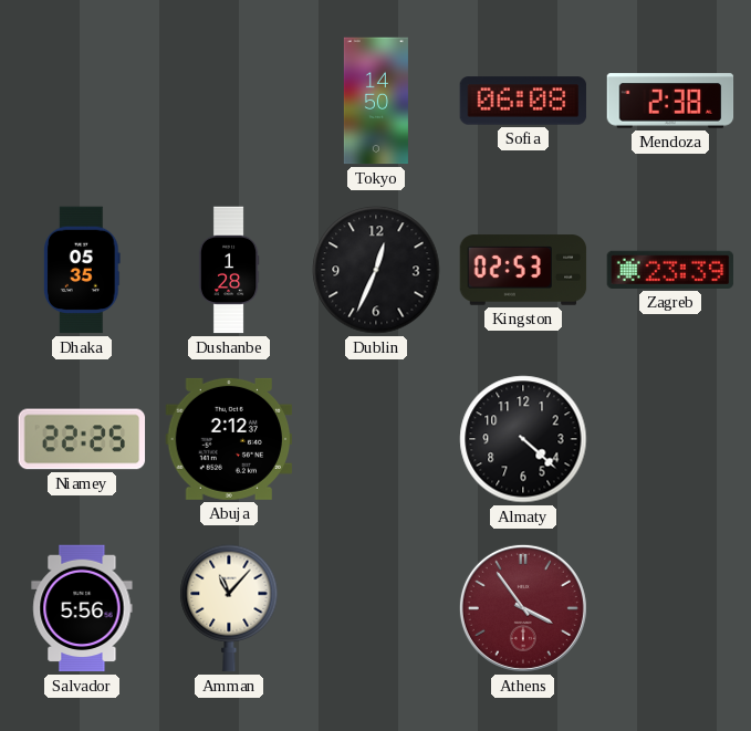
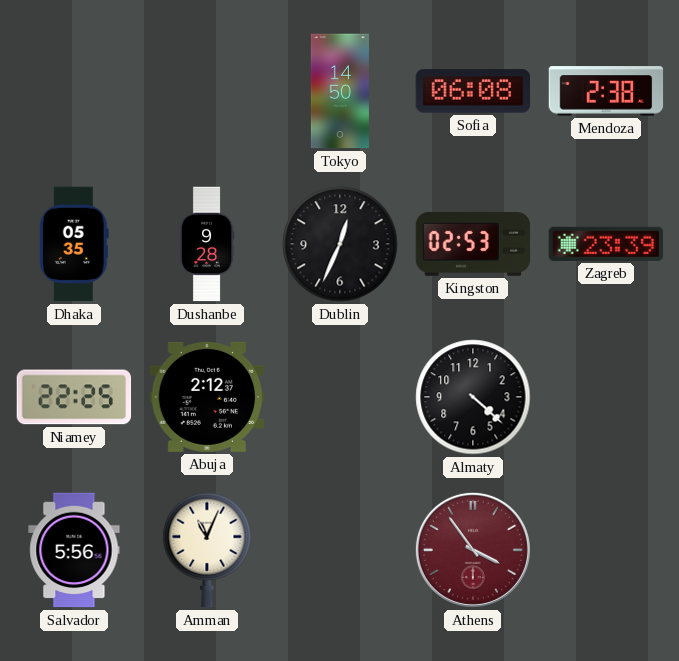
Dushanbe: 1:28 -> 9:28
Amman: 11:07 -> 11:04
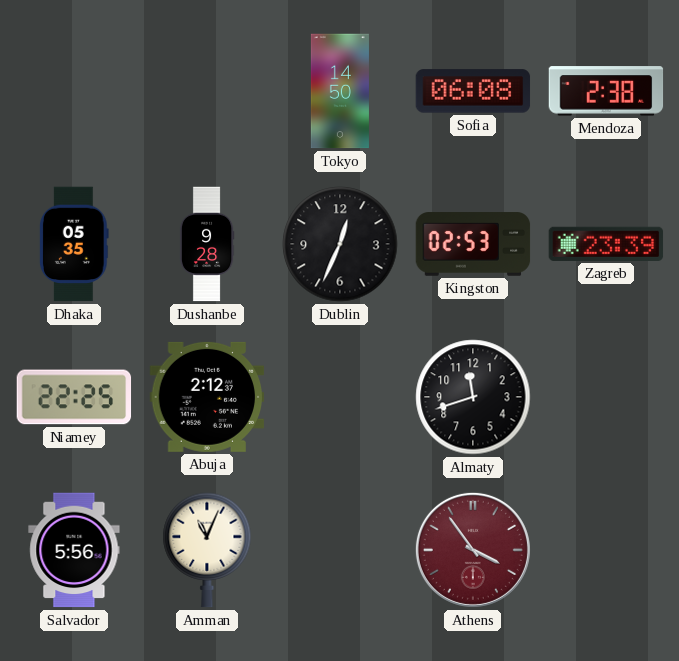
Almaty: 4:22 -> 11:42
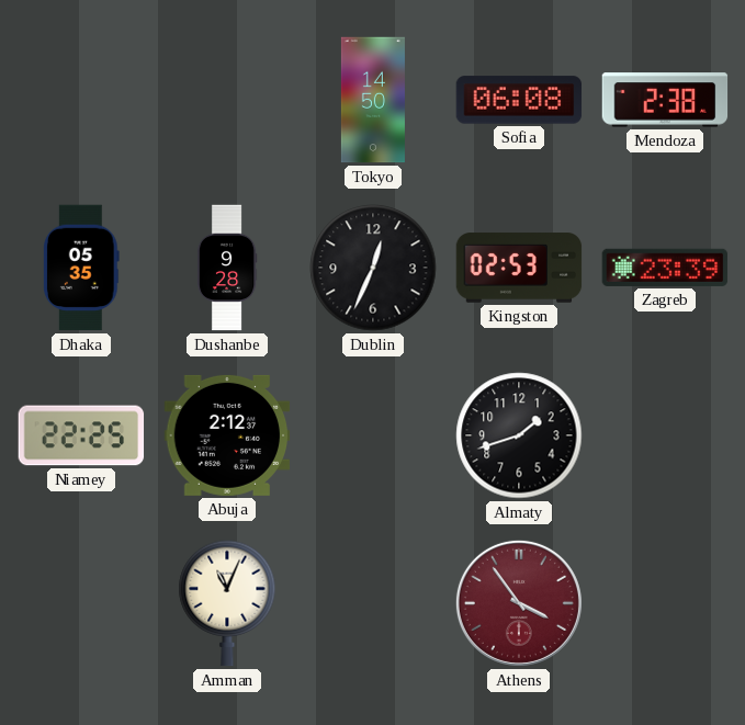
Almaty: 11:42 -> 1:42
Salvador: 5:56 -> none
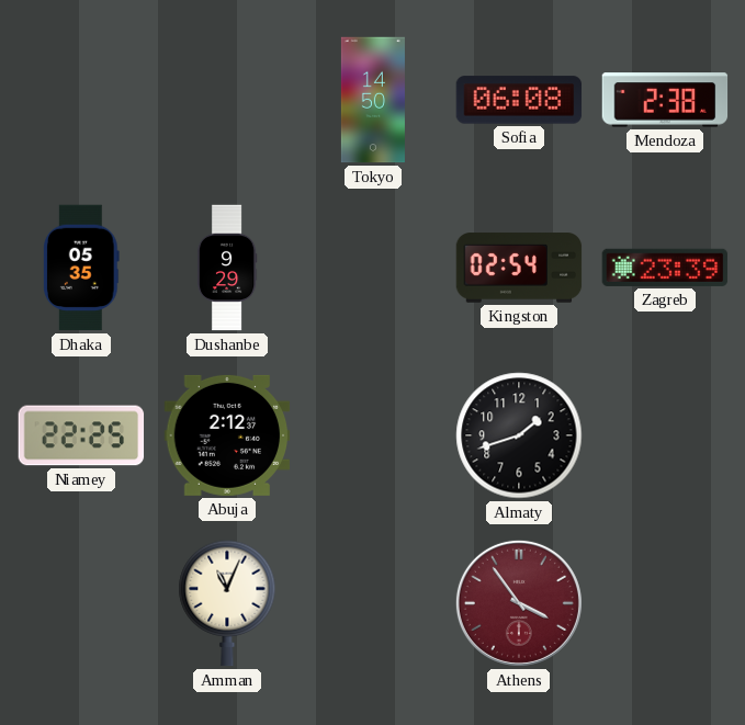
Dushanbe: 9:28 -> 9:29
Dublin: 12:34 -> none
Kingston: 02:53 -> 02:54
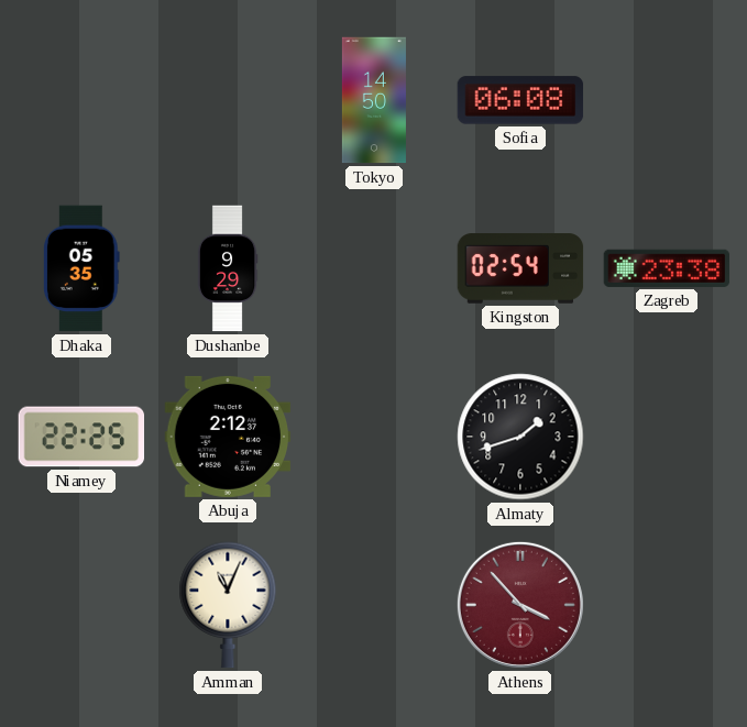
Mendoza: 2:38 -> none
Zagreb: 23:39 -> 23:38
Athens: 3:54 -> 3:53
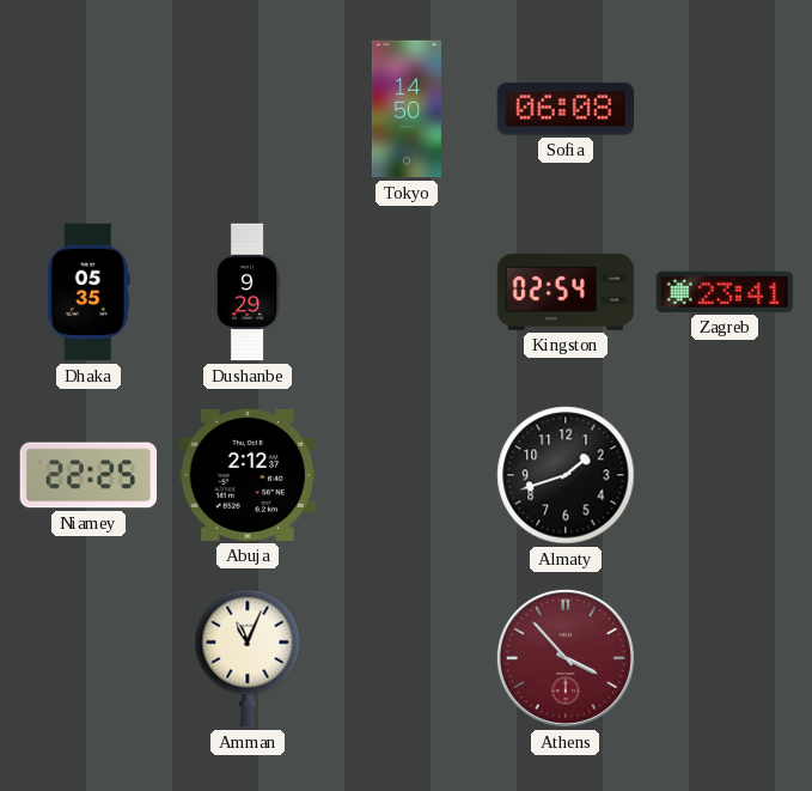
Zagreb: 23:38 -> 23:41
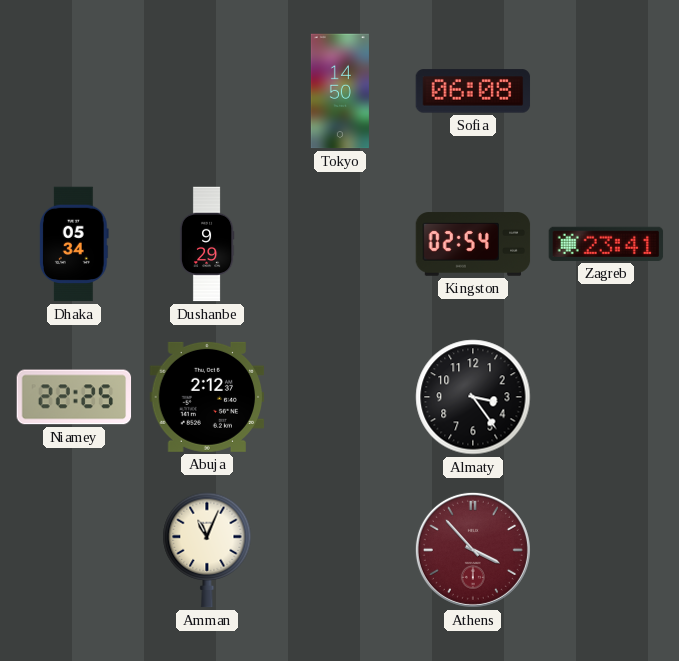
Dhaka: 05:35 -> 05:34
Almaty: 1:42 -> 3:24
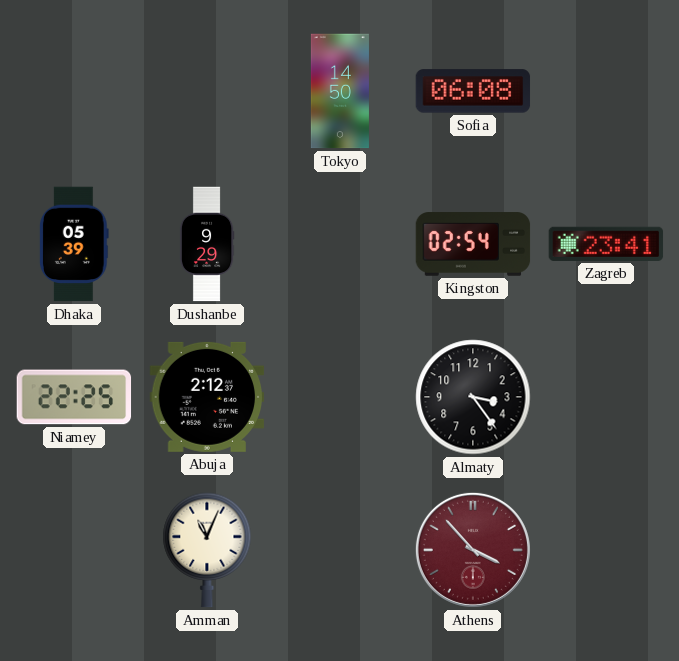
Dhaka: 05:34 -> 05:39
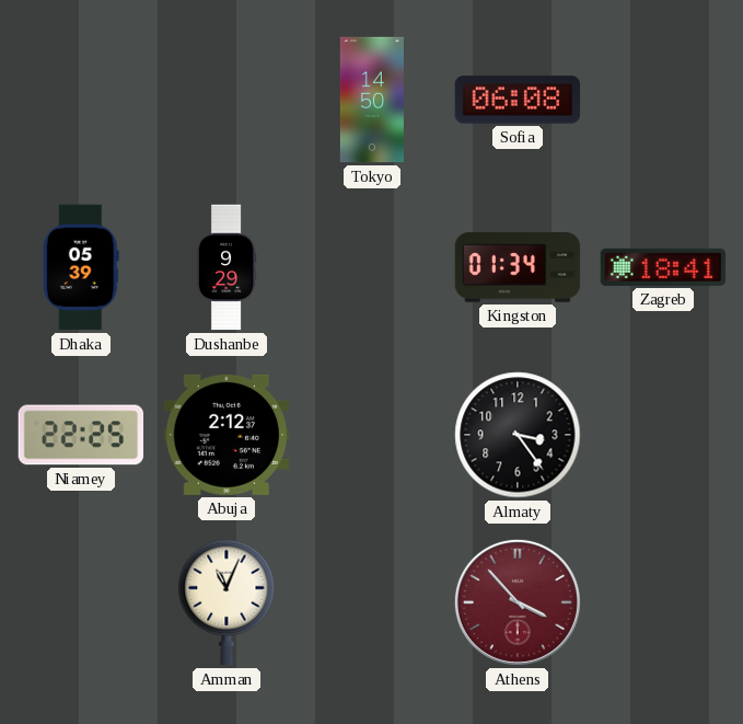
Kingston: 02:54 -> 01:34
Zagreb: 23:41 -> 18:41
